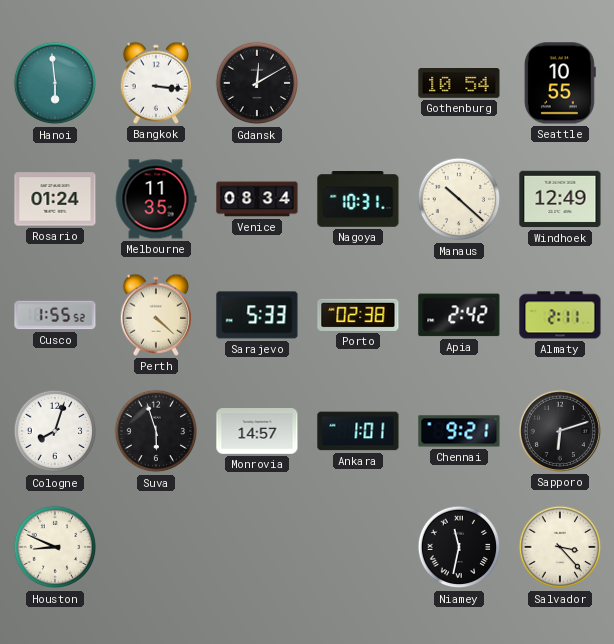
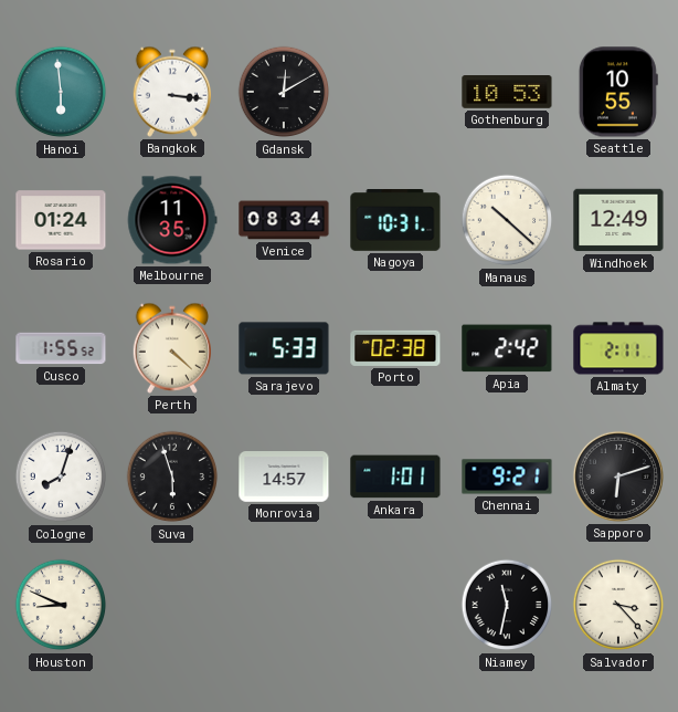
Gothenburg: 10:54 -> 10:53
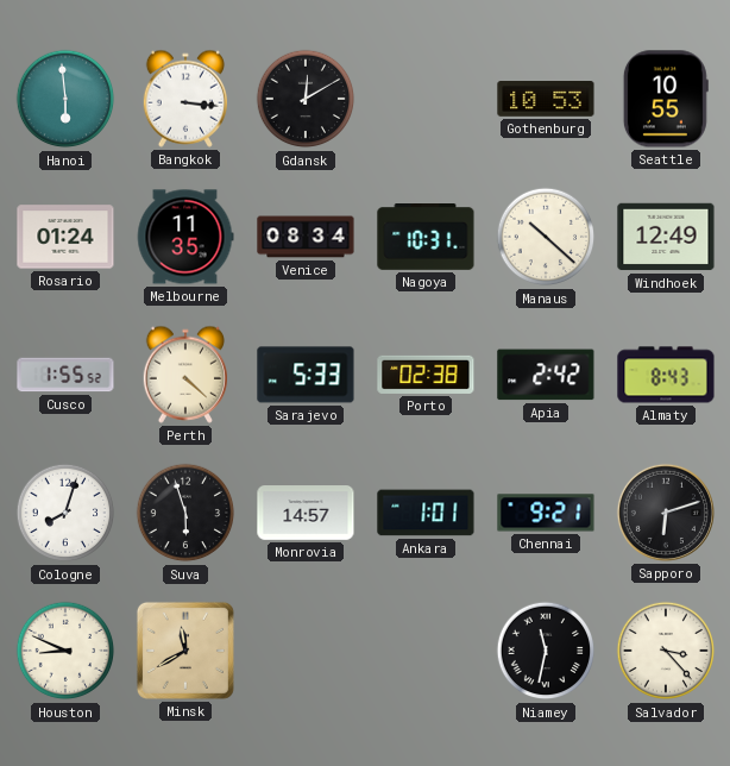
Almaty: 2:11 -> 8:43
Minsk: none -> 11:40
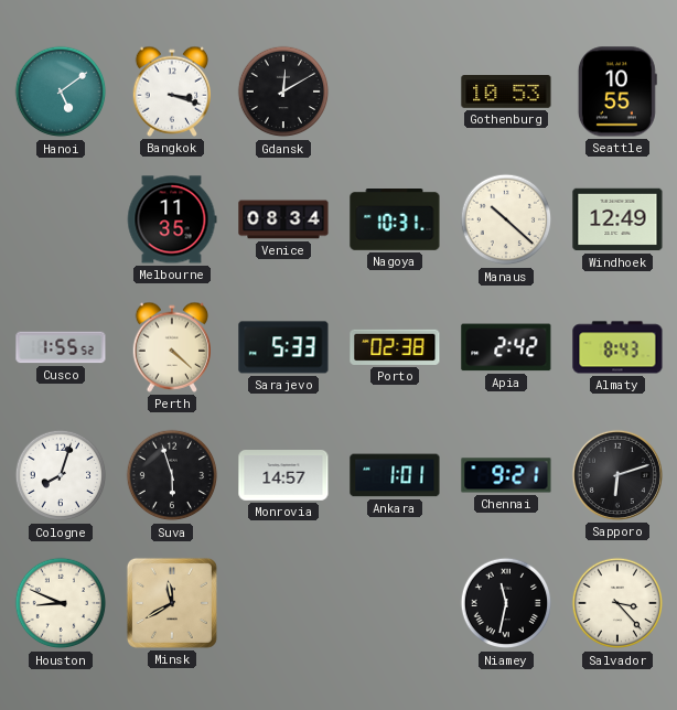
Hanoi: 5:59 -> 5:09
Bangkok: 3:16 -> 3:18
Rosario: 01:24 -> none
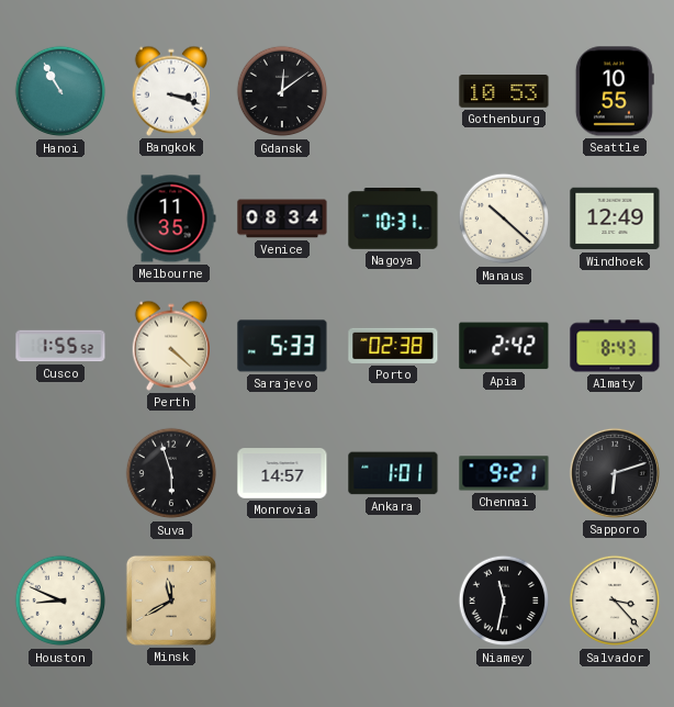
Hanoi: 5:09 -> 10:55
Gdansk: 12:10 -> 12:09
Cologne: 8:03 -> none
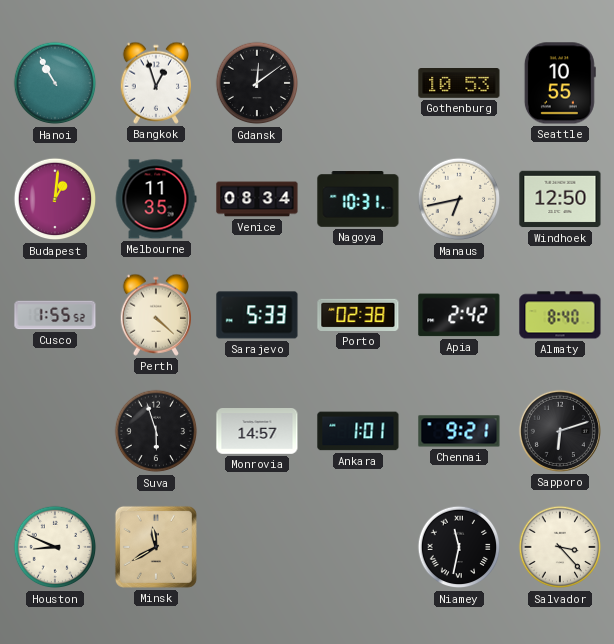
Bangkok: 3:18 -> 12:57
Budapest: none -> 1:01
Manaus: 10:22 -> 6:43
Windhoek: 12:49 -> 12:50
Almaty: 8:43 -> 8:40
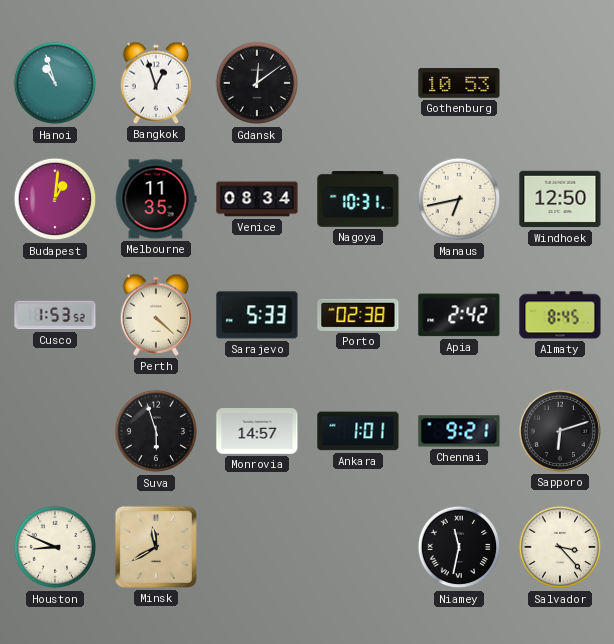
Hanoi: 10:55 -> 10:57
Seattle: 10:55 -> none
Cusco: 1:55 -> 1:53
Almaty: 8:40 -> 8:45
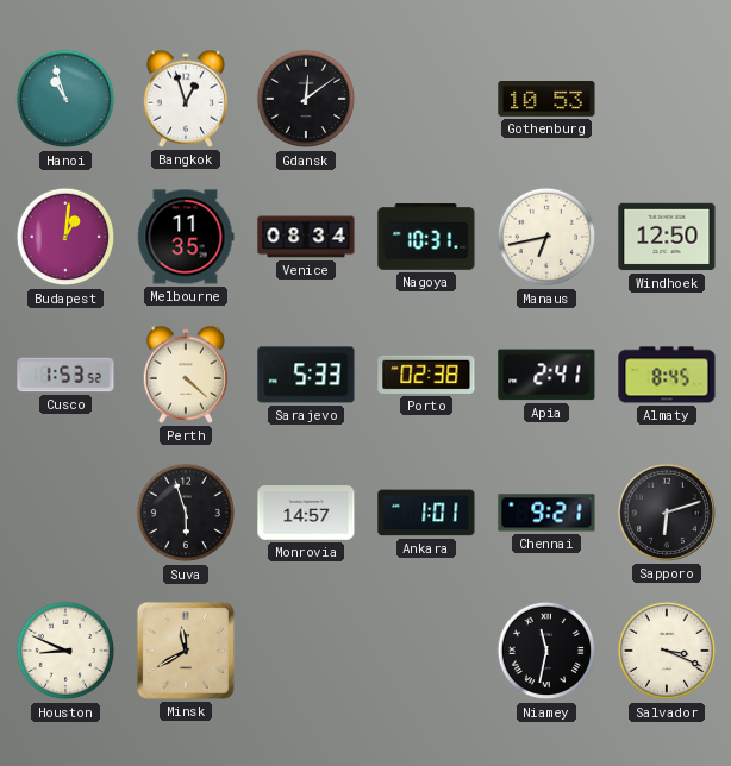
Apia: 2:42 -> 2:41
Salvador: 3:23 -> 3:19
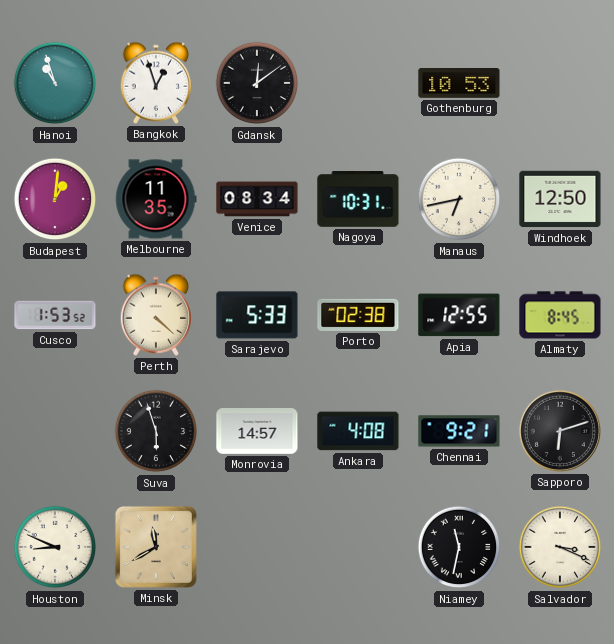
Apia: 2:41 -> 12:55
Ankara: 1:01 -> 4:08
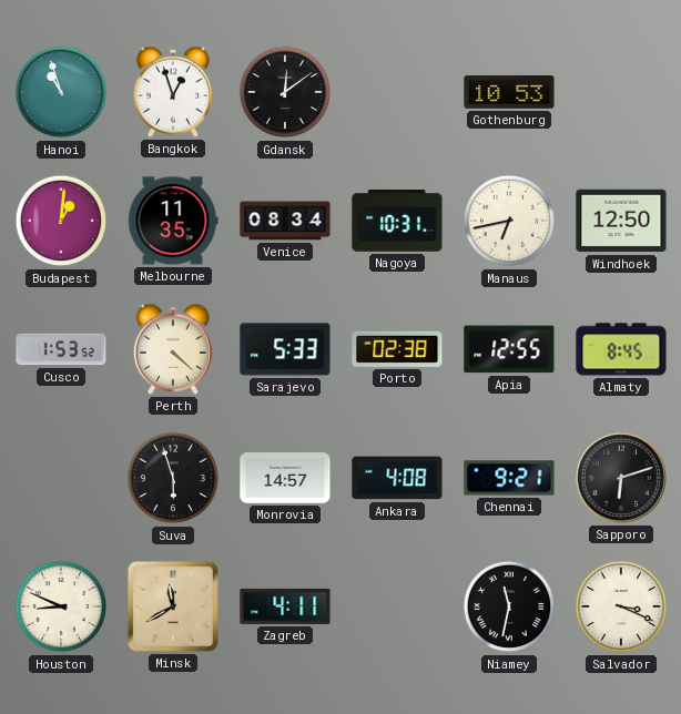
Zagreb: none -> 4:11
